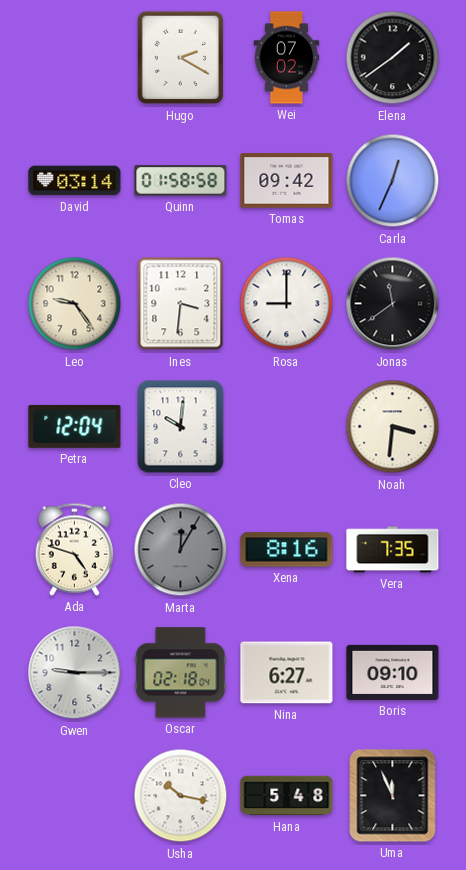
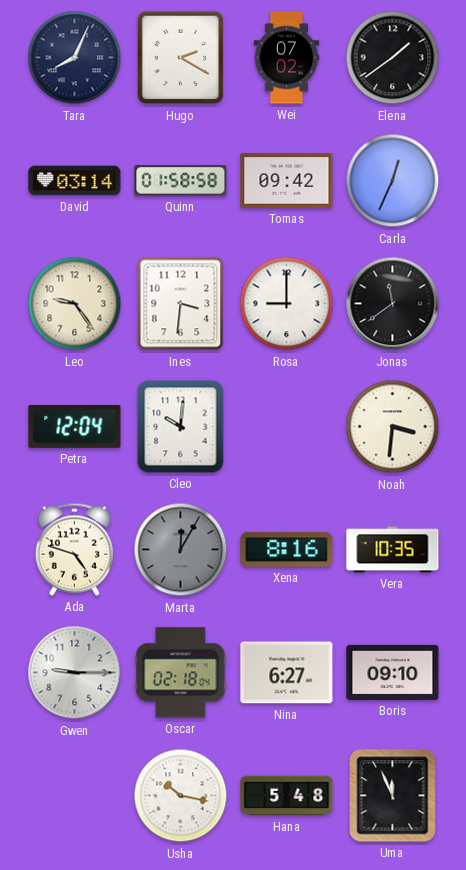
Tara: none -> 8:04
Vera: 7:35 -> 10:35
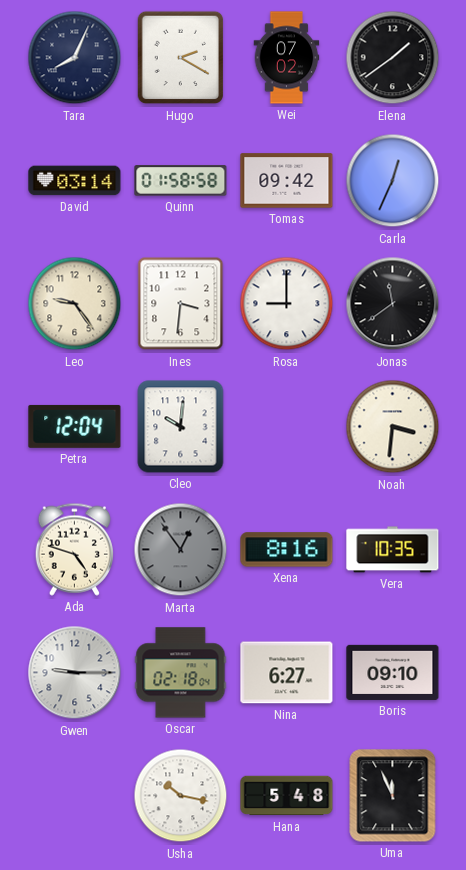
Marta: 12:05 -> 12:54
